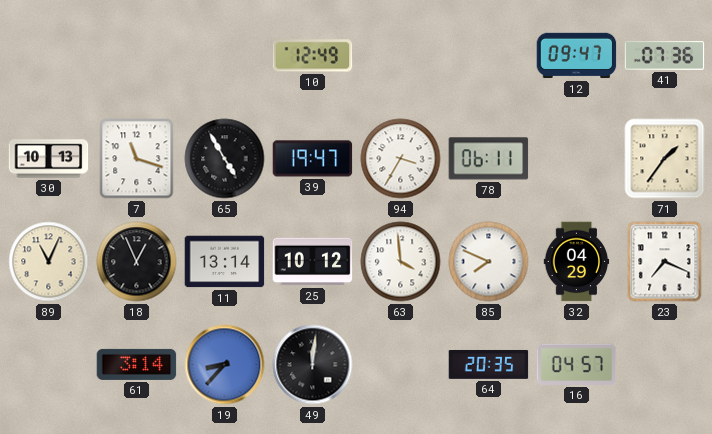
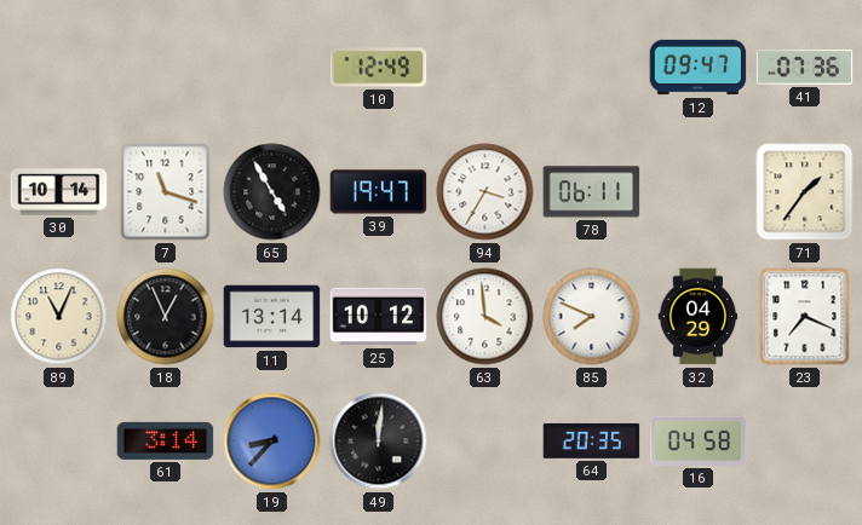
30: 10:13 -> 10:14
16: 04:57 -> 04:58
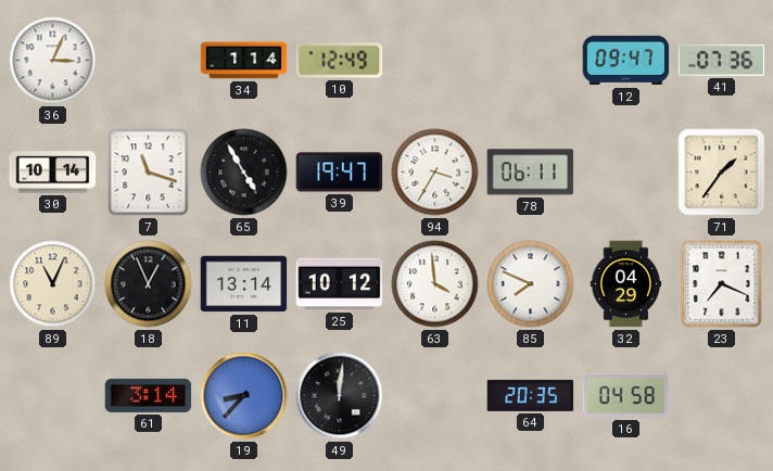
36: none -> 3:04
34: none -> 1:14
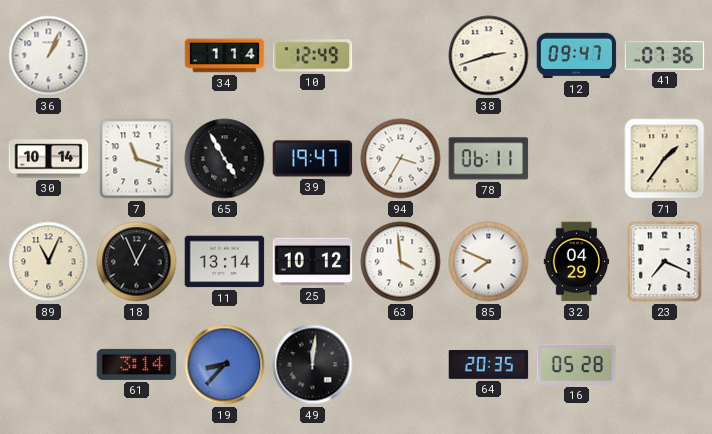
36: 3:04 -> 1:04
38: none -> 2:42
16: 04:58 -> 05:28
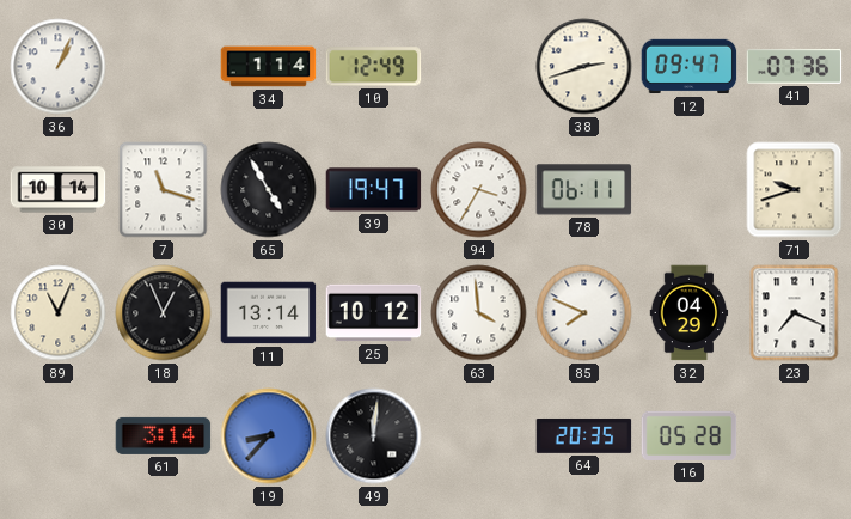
71: 1:36 -> 9:42
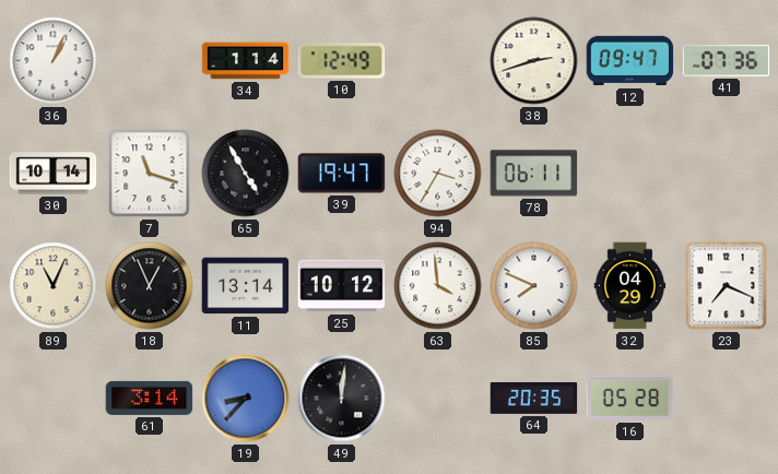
71: 9:42 -> none
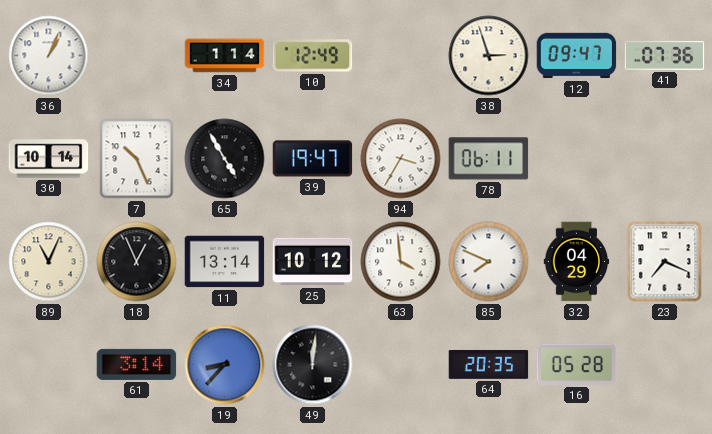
38: 2:42 -> 2:57
7: 11:18 -> 10:26
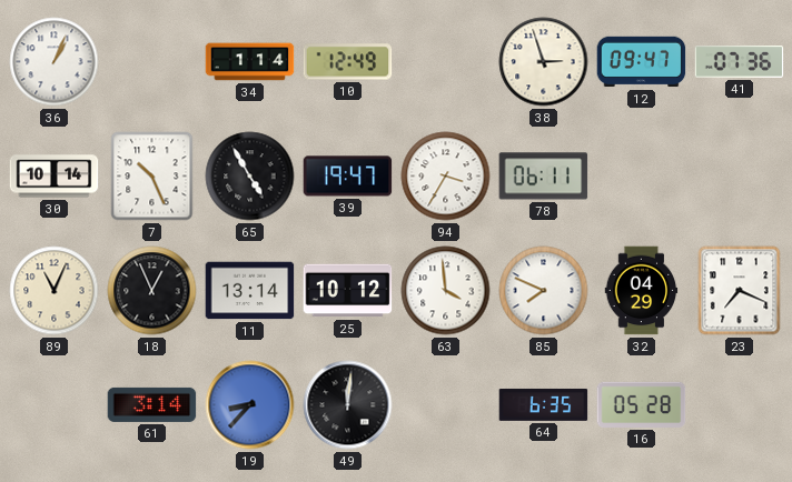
64: 20:35 -> 6:35
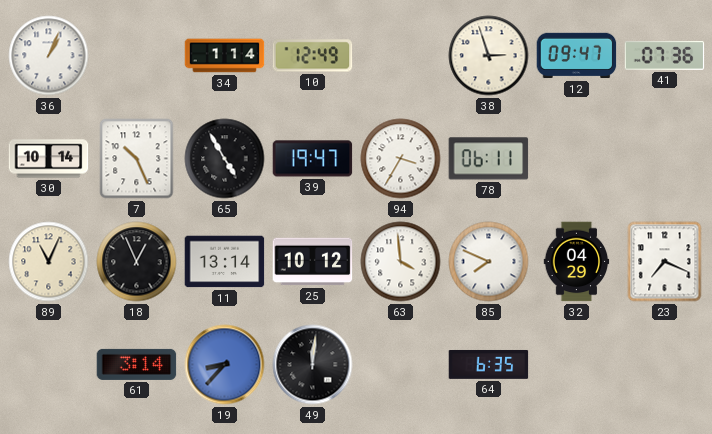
16: 05:28 -> none
